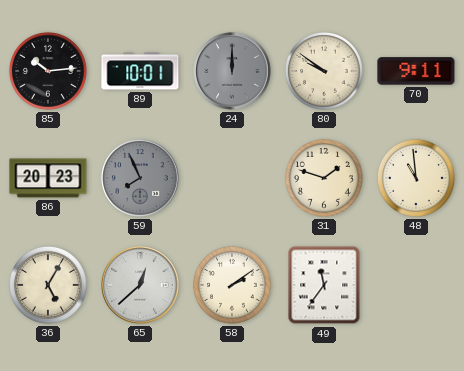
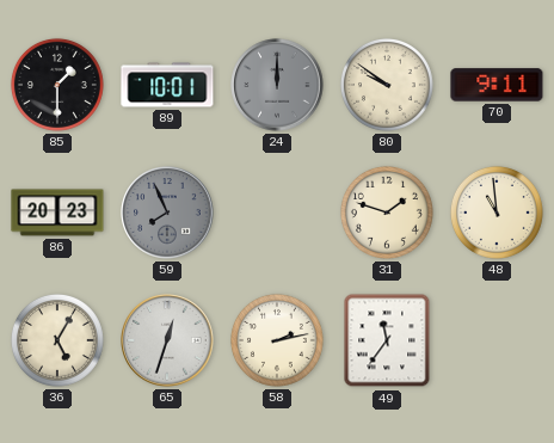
85: 10:14 -> 1:30
65: 12:38 -> 12:33
58: 2:09 -> 2:13
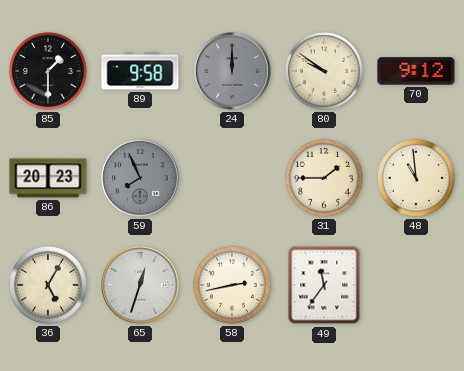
89: 10:01 -> 9:58
70: 9:11 -> 9:12
31: 1:48 -> 1:45
58: 2:13 -> 2:43
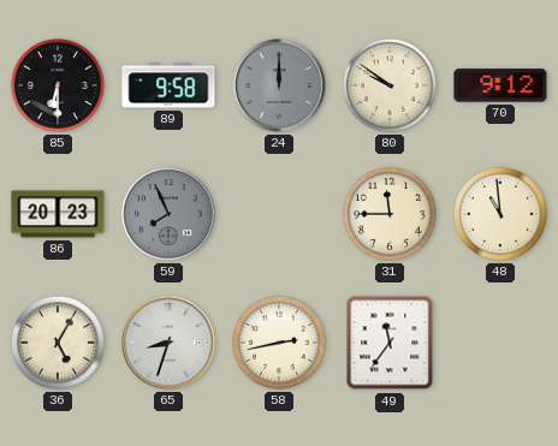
85: 1:30 -> 6:30
31: 1:45 -> 11:45
65: 12:33 -> 8:33
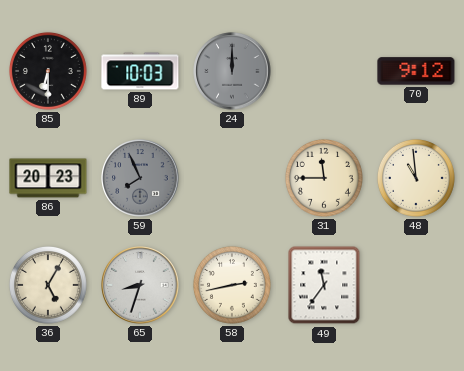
89: 9:58 -> 10:03
80: 9:51 -> none
